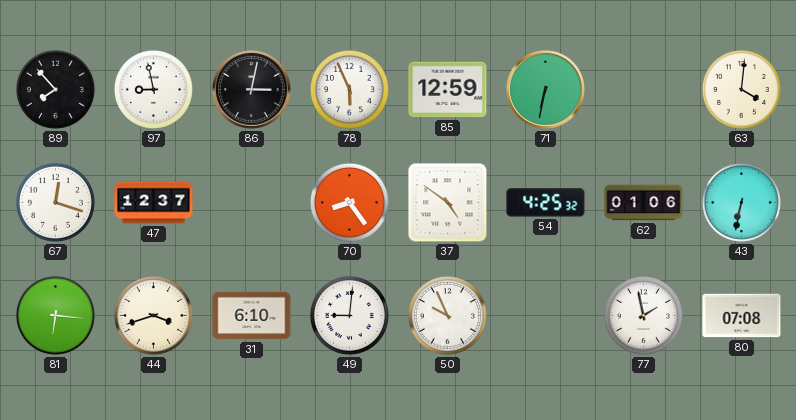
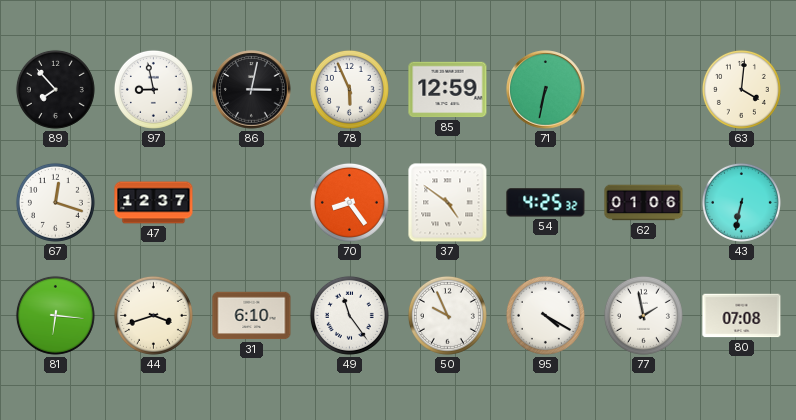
49: 9:01 -> 11:24
95: none -> 4:20
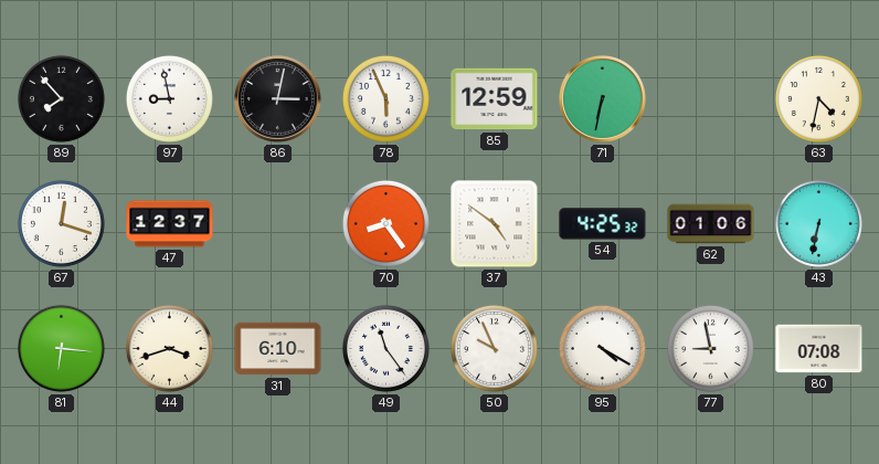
63: 4:01 -> 4:32
77: 1:58 -> 8:58
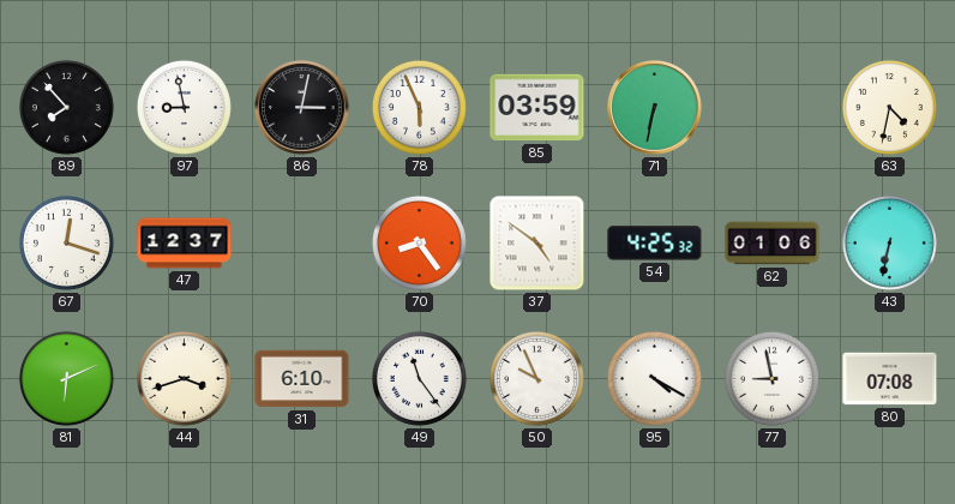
85: 12:59 -> 03:59
81: 6:16 -> 6:11
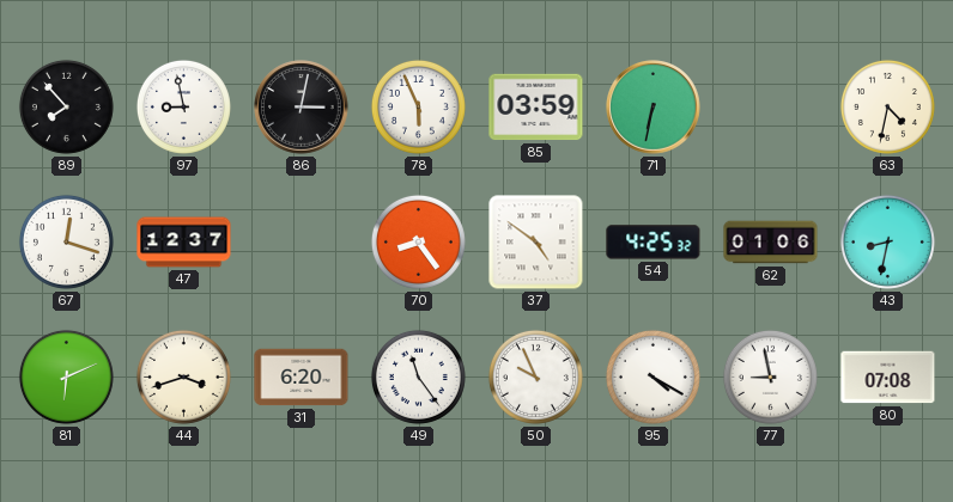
43: 6:32 -> 8:32
31: 6:10 -> 6:20
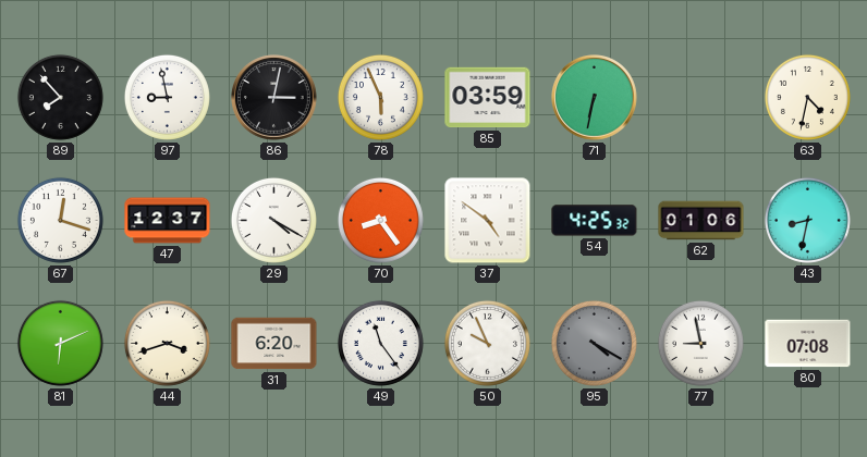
29: none -> 4:20
95 dial: white -> grey
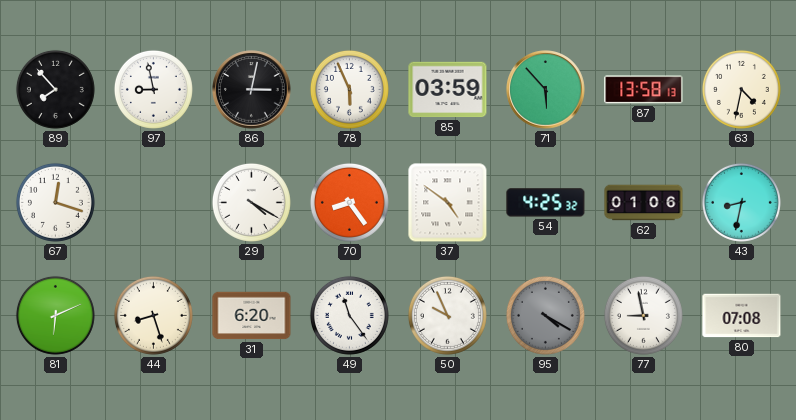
71: 6:32 -> 5:53
87: none -> 13:58
47: 12:37 -> none
44: 3:42 -> 8:27
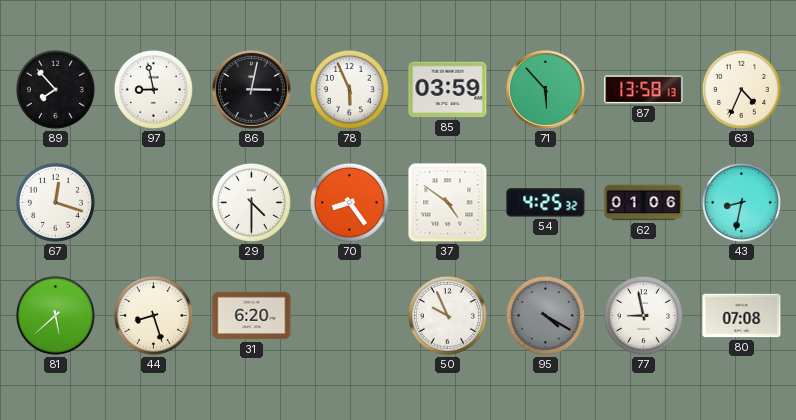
63: 4:32 -> 4:34
29: 4:20 -> 4:30
81: 6:11 -> 5:38
49: 11:24 -> none
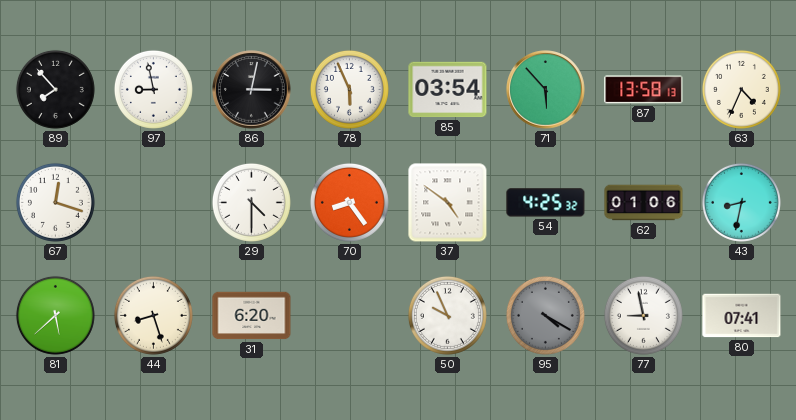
85: 03:59 -> 03:54
80: 07:08 -> 07:41
